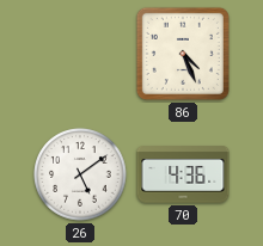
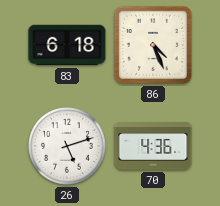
83: none -> 6:18
26: 5:09 -> 5:12
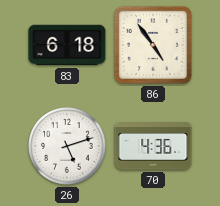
86: 4:26 -> 4:54
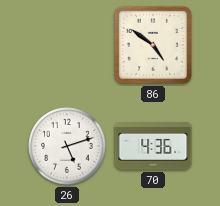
83: 6:18 -> none
86: 4:54 -> 4:51
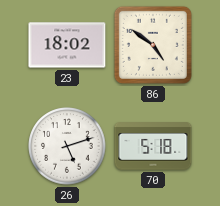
23: none -> 18:02
70: 4:36 -> 5:18
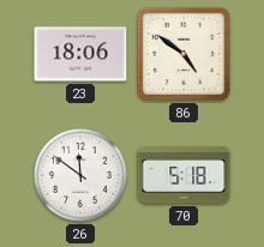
23: 18:02 -> 18:06
26: 5:12 -> 11:51
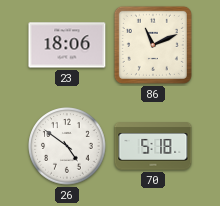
86: 4:51 -> 11:11
26: 11:51 -> 4:51
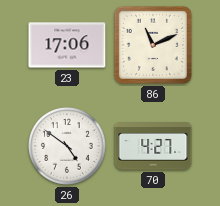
23: 18:06 -> 17:06
70: 5:18 -> 4:27
